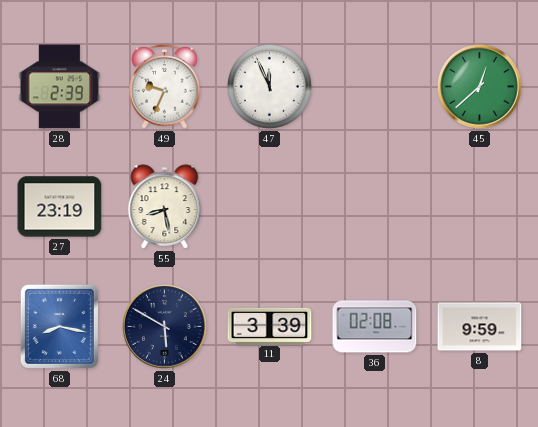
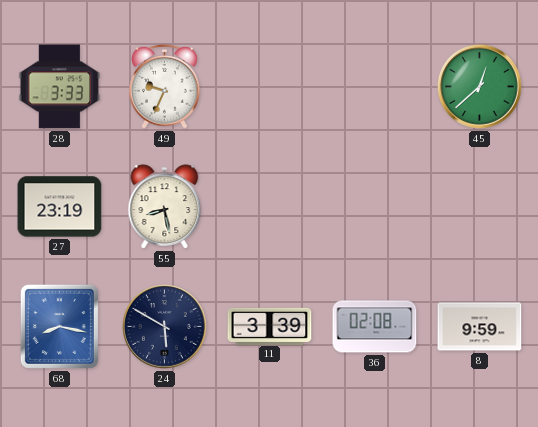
28: 2:39 -> 3:33
47: 11:56 -> none
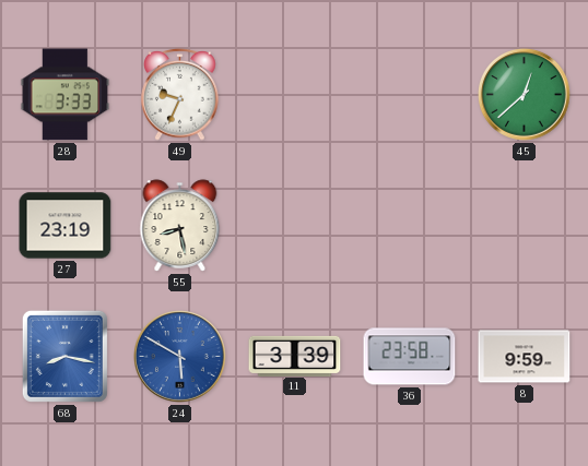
24 dial: navy -> blue
36: 02:08 -> 23:58
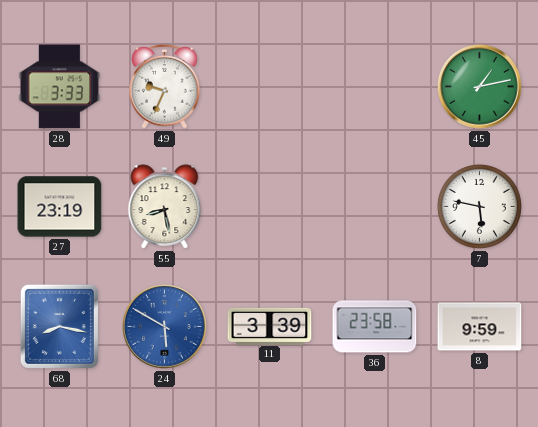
45: 12:38 -> 1:13
7: none -> 5:47
